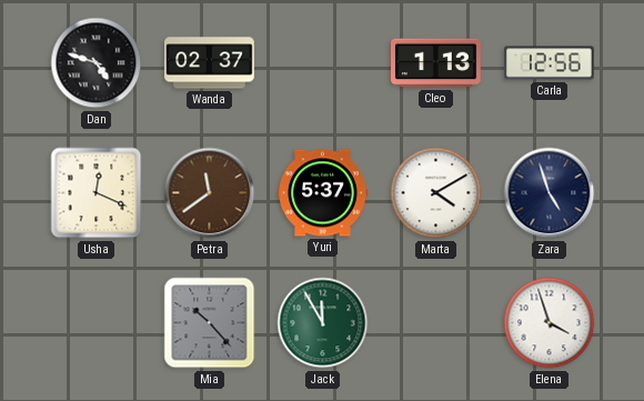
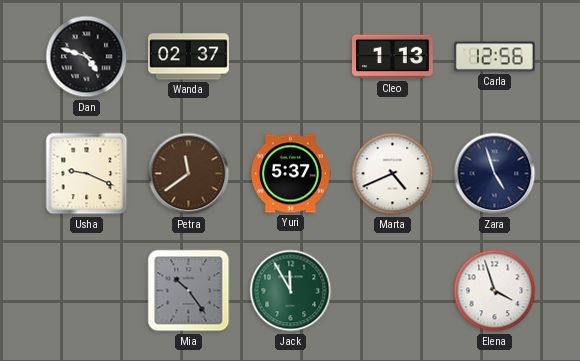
Usha: 12:19 -> 9:19
Marta: 4:10 -> 4:41
Mia: 10:23 -> 10:24
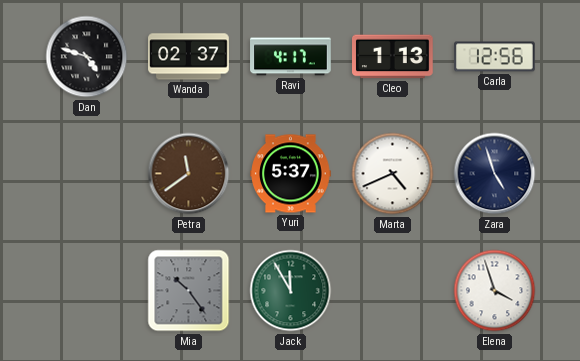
Ravi: none -> 4:17
Usha: 9:19 -> none
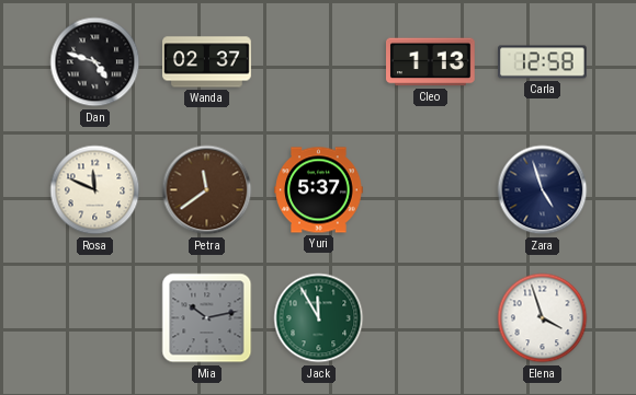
Ravi: 4:17 -> none
Carla: 12:56 -> 12:58
Rosa: none -> 11:49
Marta: 4:41 -> none
Mia: 10:24 -> 10:13
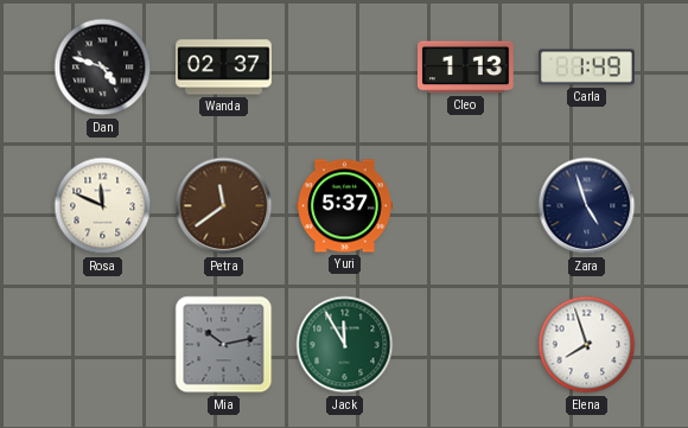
Carla: 12:58 -> 1:49
Elena: 3:57 -> 7:57
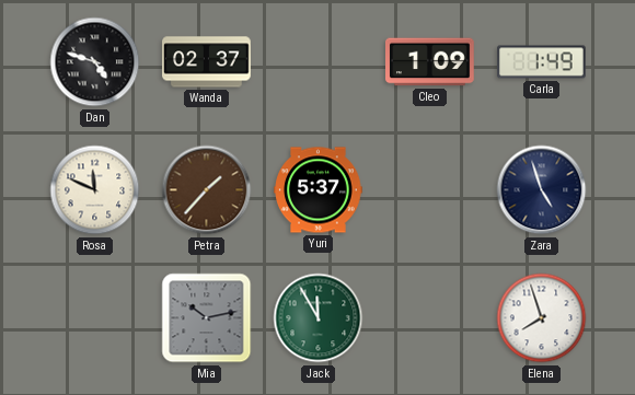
Cleo: 1:13 -> 1:09
Petra: 11:39 -> 1:37
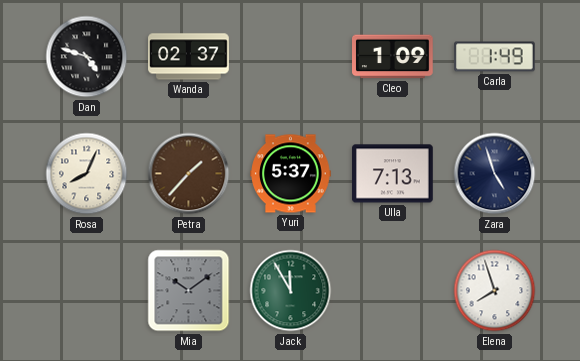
Rosa: 11:49 -> 8:04
Ulla: none -> 7:13
Mia: 10:13 -> 10:09
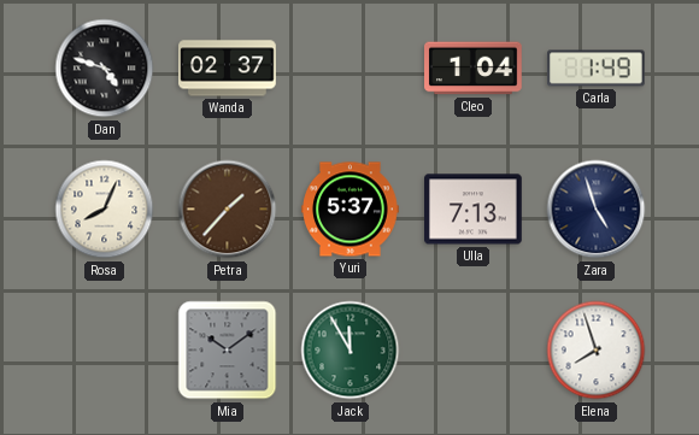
Cleo: 1:09 -> 1:04
